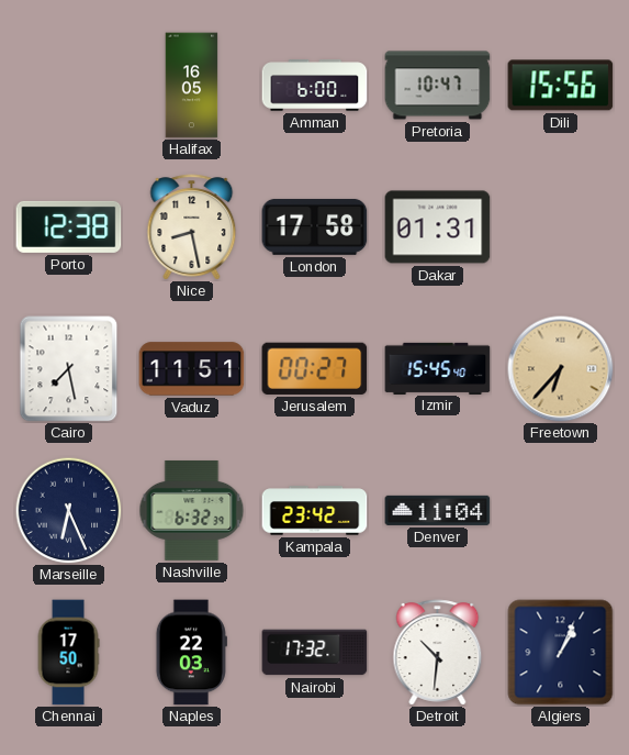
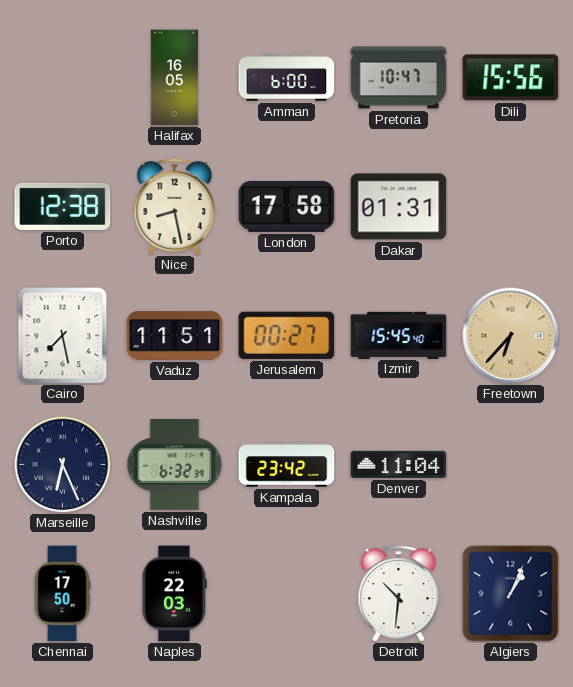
Nairobi: 17:32 -> none
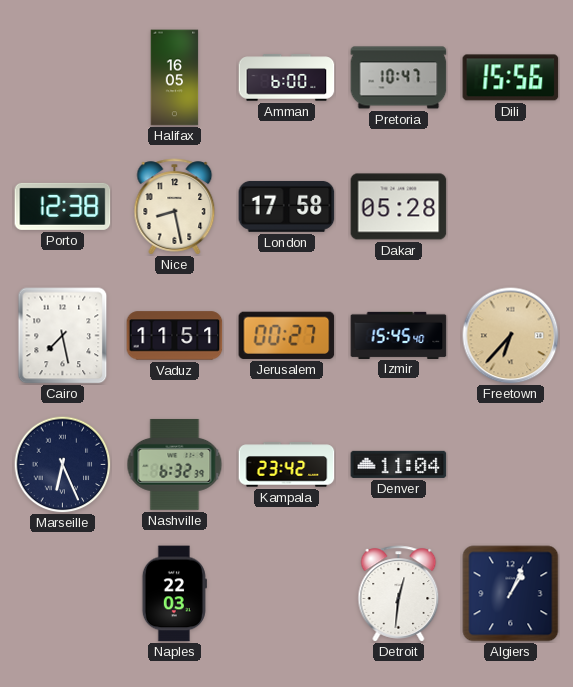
Dakar: 01:31 -> 05:28
Chennai: 17:50 -> none
Detroit: 10:31 -> 12:31
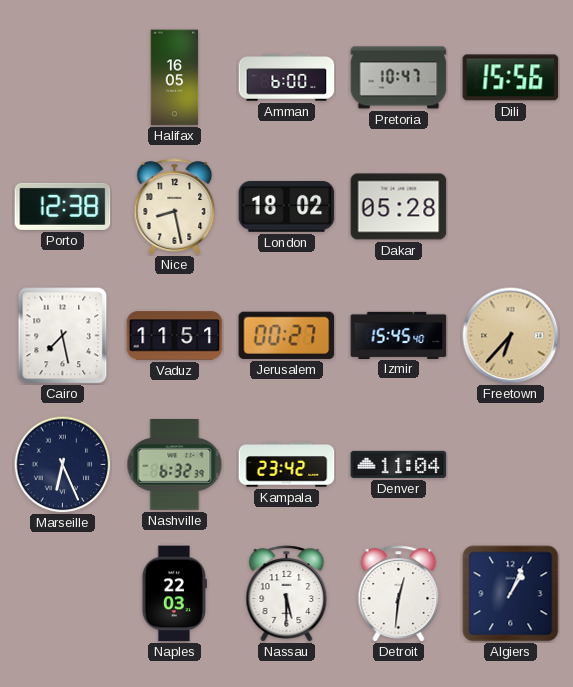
London: 17:58 -> 18:02
Nassau: none -> 5:30
